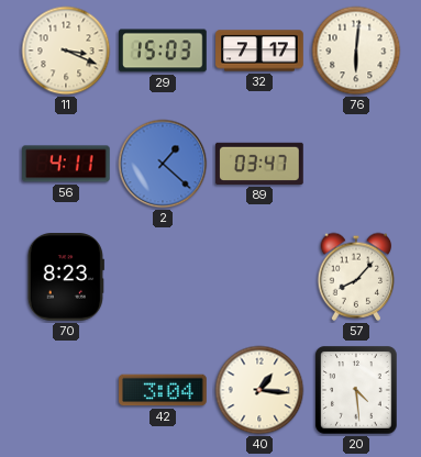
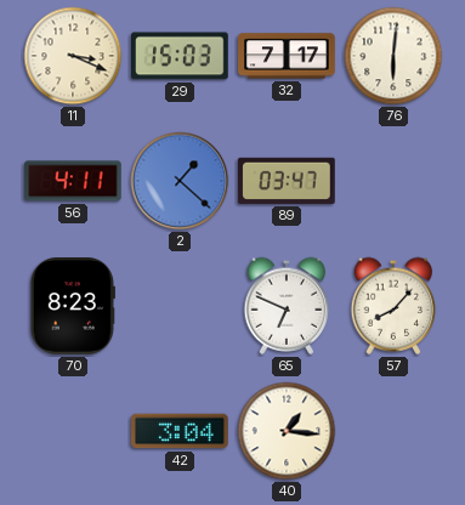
65: none -> 6:49
20: 4:29 -> none
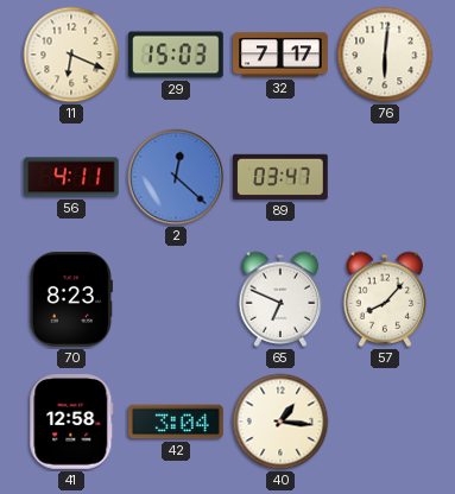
11: 3:19 -> 6:19
2: 1:22 -> 12:22
41: none -> 12:58
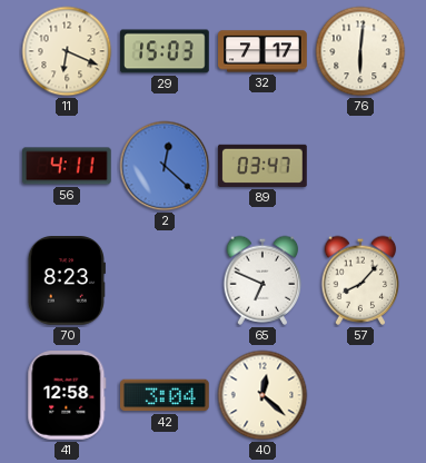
40: 1:16 -> 12:22
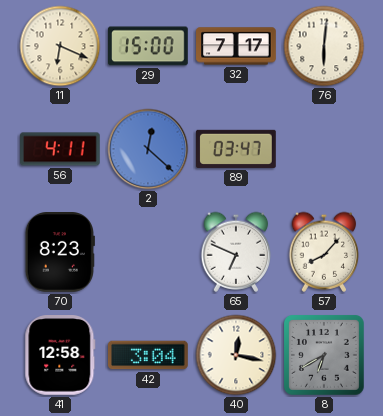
29: 15:03 -> 15:00
40: 12:22 -> 12:17
8: none -> 6:40
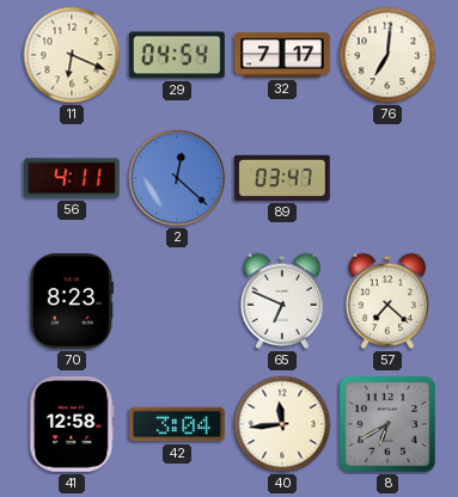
29: 15:00 -> 04:54
76: 6:01 -> 7:01
57: 8:07 -> 7:22
40: 12:17 -> 11:44
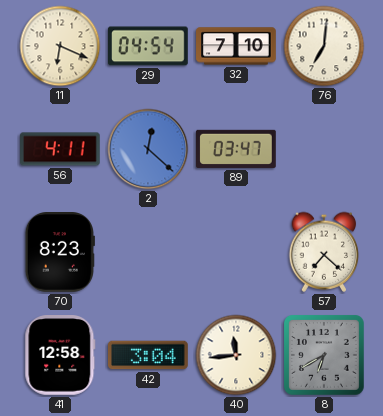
32: 7:17 -> 7:10
65: 6:49 -> none
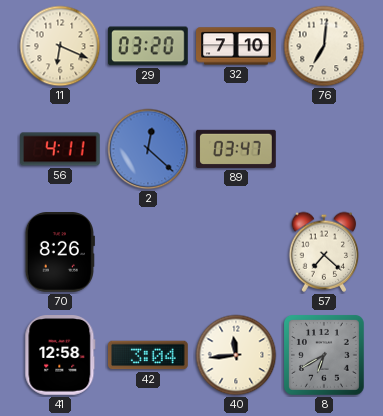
29: 04:54 -> 03:20
70: 8:23 -> 8:26
